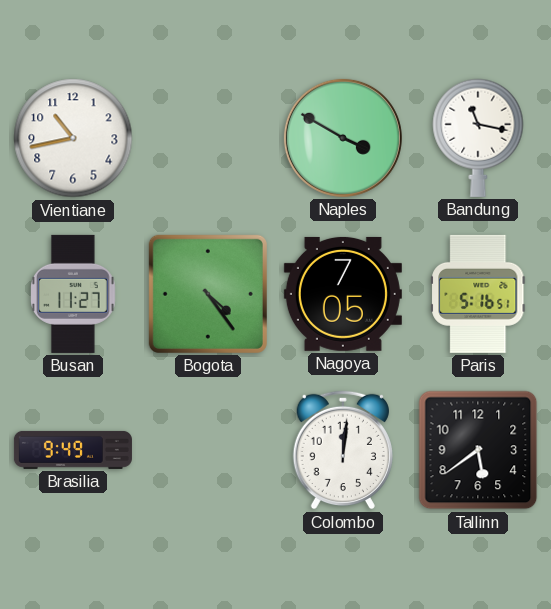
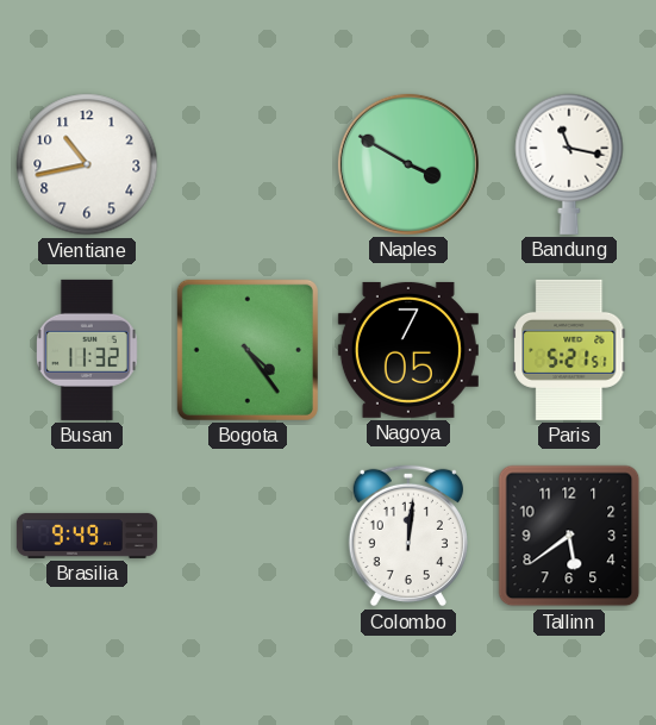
Busan: 11:27 -> 11:32
Paris: 5:16 -> 5:21
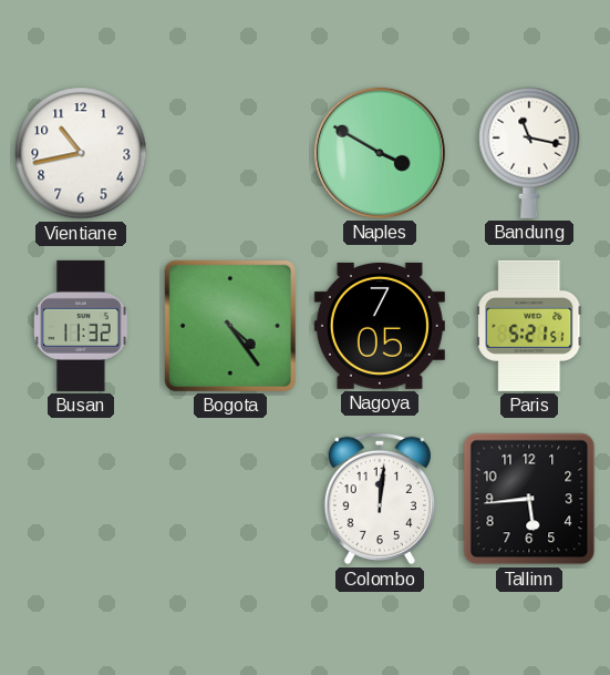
Brasilia: 9:49 -> none
Tallinn: 5:39 -> 5:44
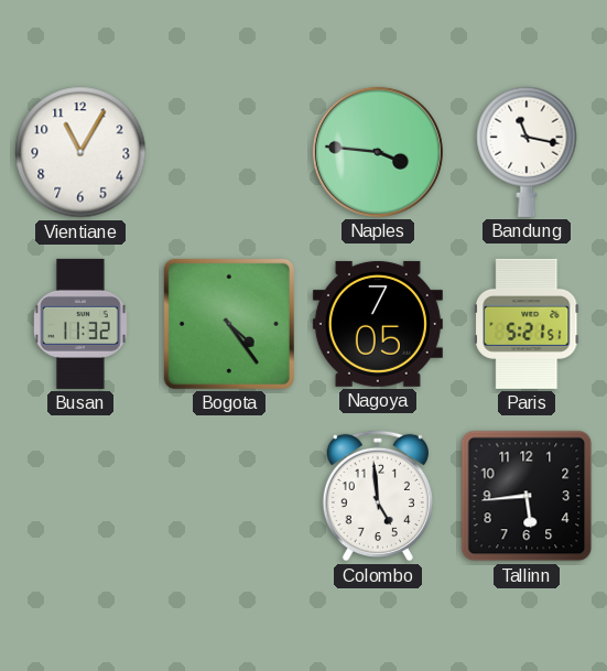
Vientiane: 10:43 -> 11:05
Naples: 3:50 -> 3:46
Colombo: 12:01 -> 4:59
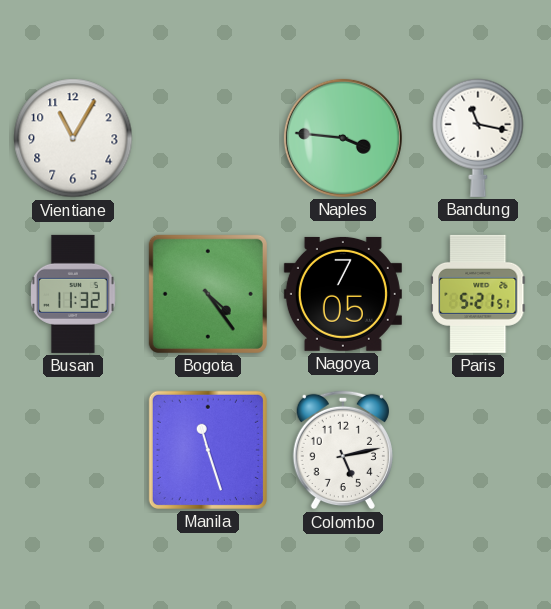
Manila: none -> 11:27
Colombo: 4:59 -> 5:13
Tallinn: 5:44 -> none
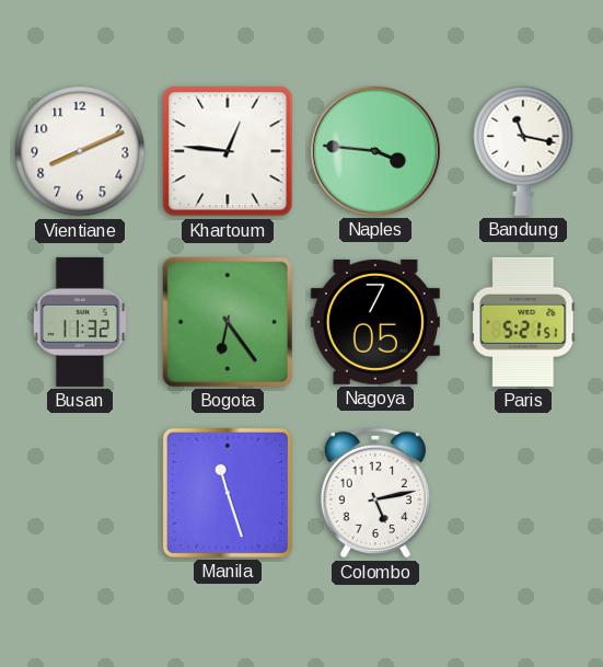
Vientiane: 11:05 -> 8:11
Khartoum: none -> 12:46
Bogota: 4:24 -> 6:24
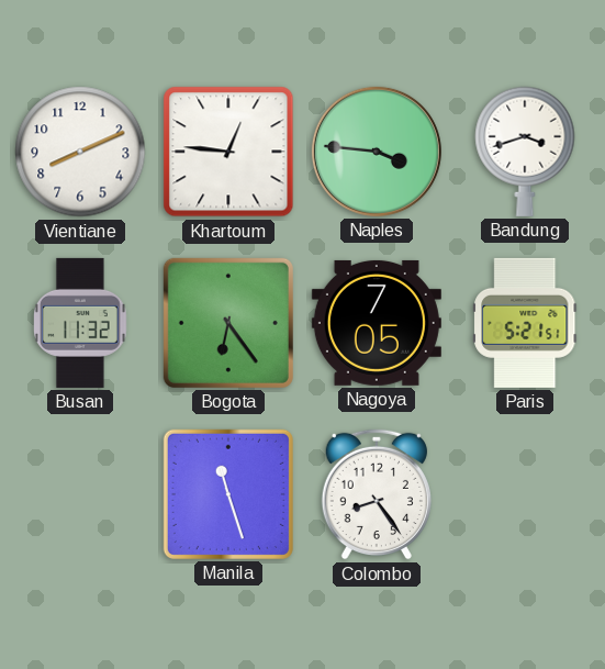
Bandung: 11:17 -> 3:42
Colombo: 5:13 -> 8:24
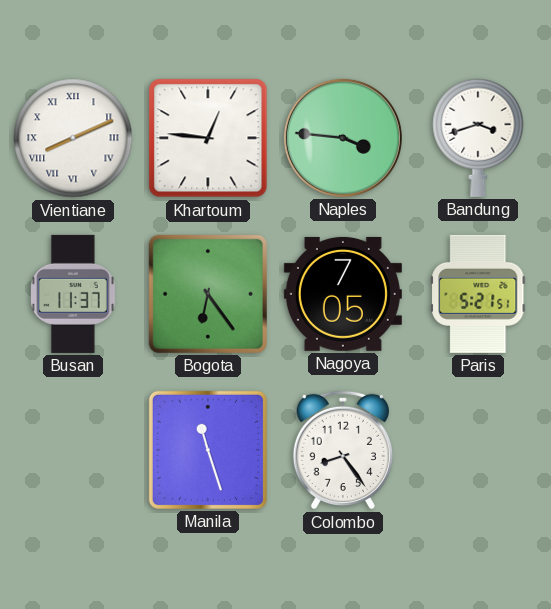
Vientiane numerals: Arabic -> Roman
Busan: 11:32 -> 11:37
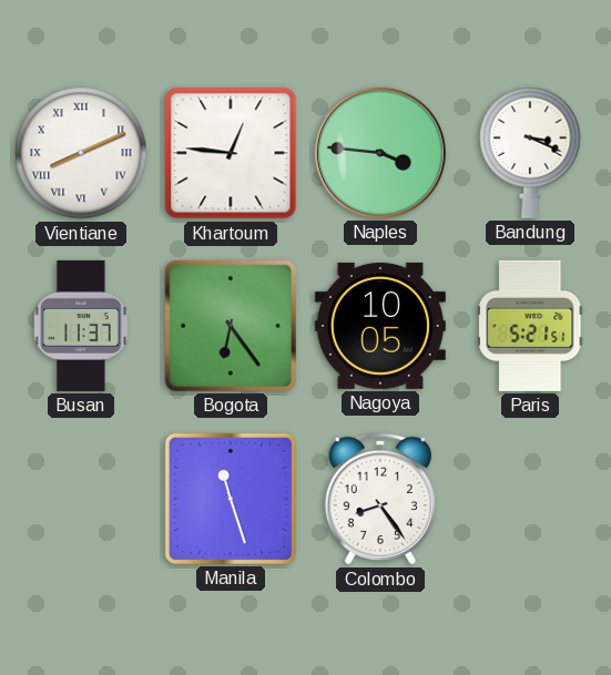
Bandung: 3:42 -> 3:19
Nagoya: 7:05 -> 10:05
